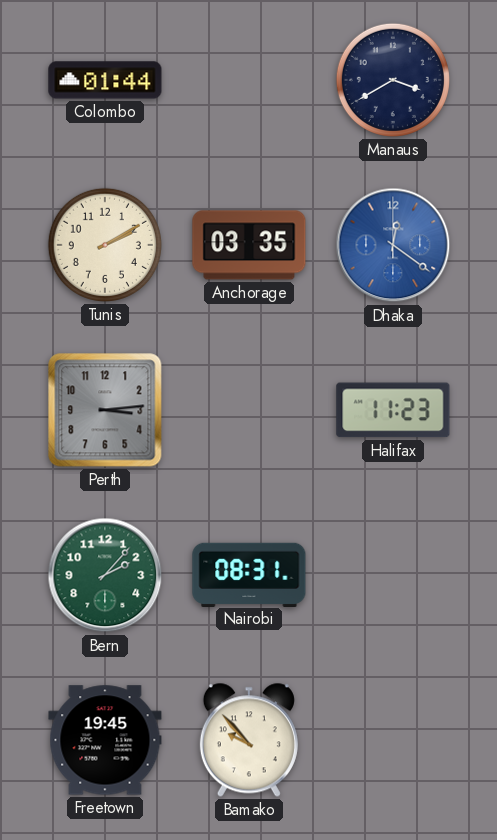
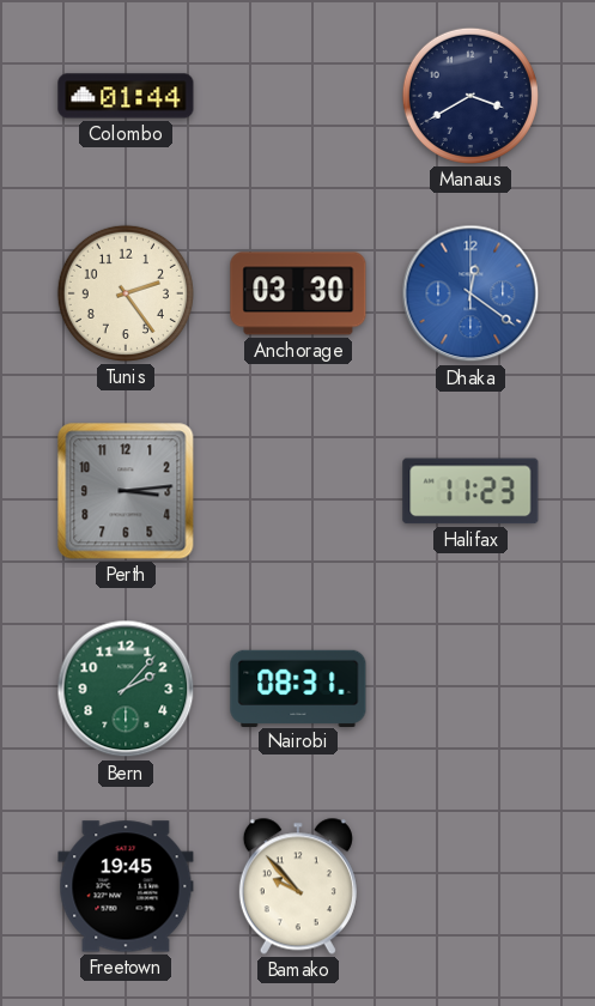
Tunis: 2:10 -> 2:24
Anchorage: 03:35 -> 03:30
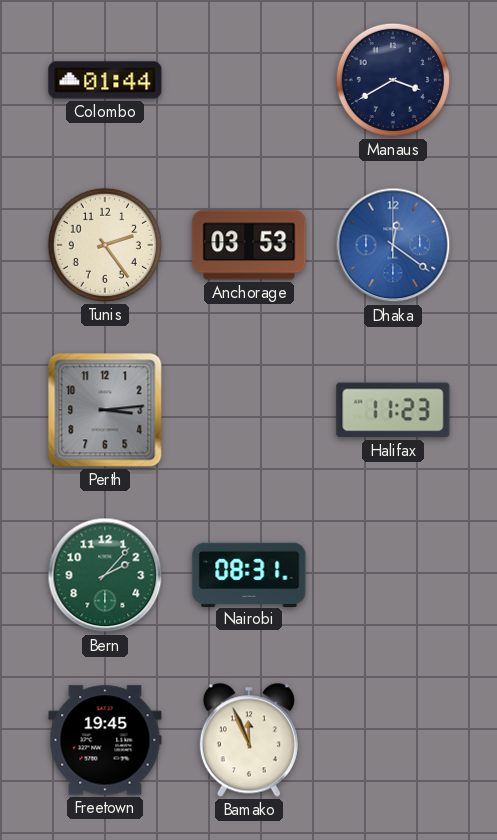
Anchorage: 03:30 -> 03:53
Bamako: 9:53 -> 11:56
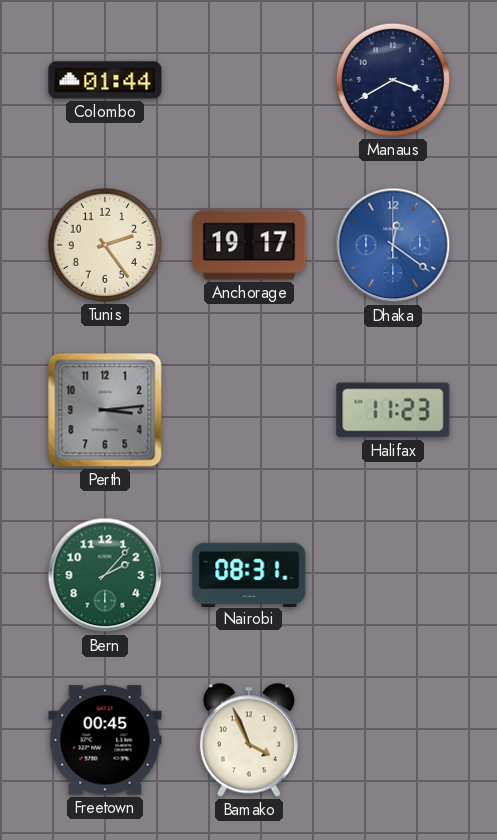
Anchorage: 03:53 -> 19:17
Freetown: 19:45 -> 00:45
Bamako: 11:56 -> 3:56
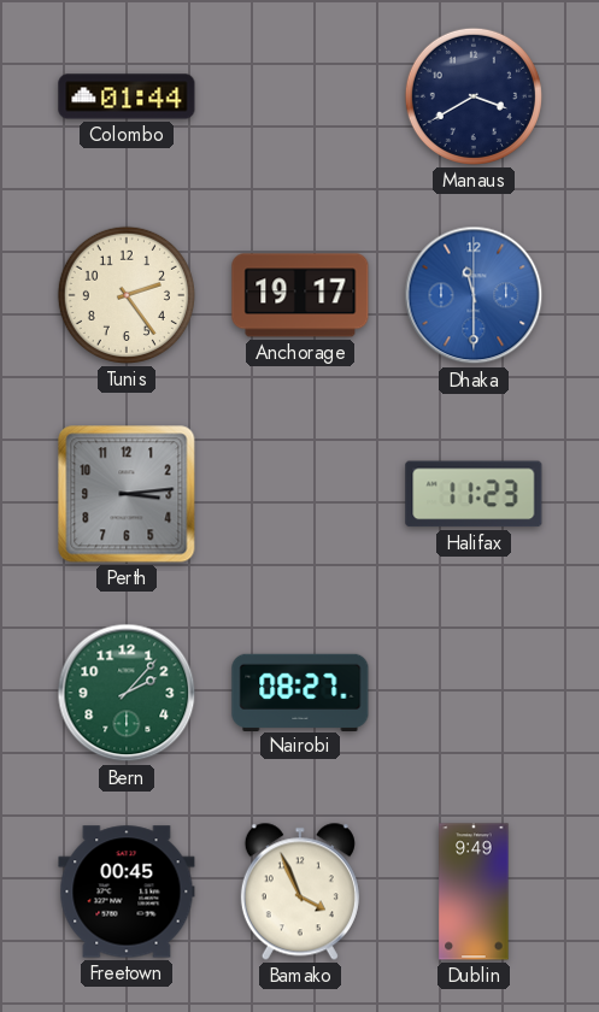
Dhaka: 12:21 -> 11:30
Nairobi: 08:31 -> 08:27
Dublin: none -> 9:49
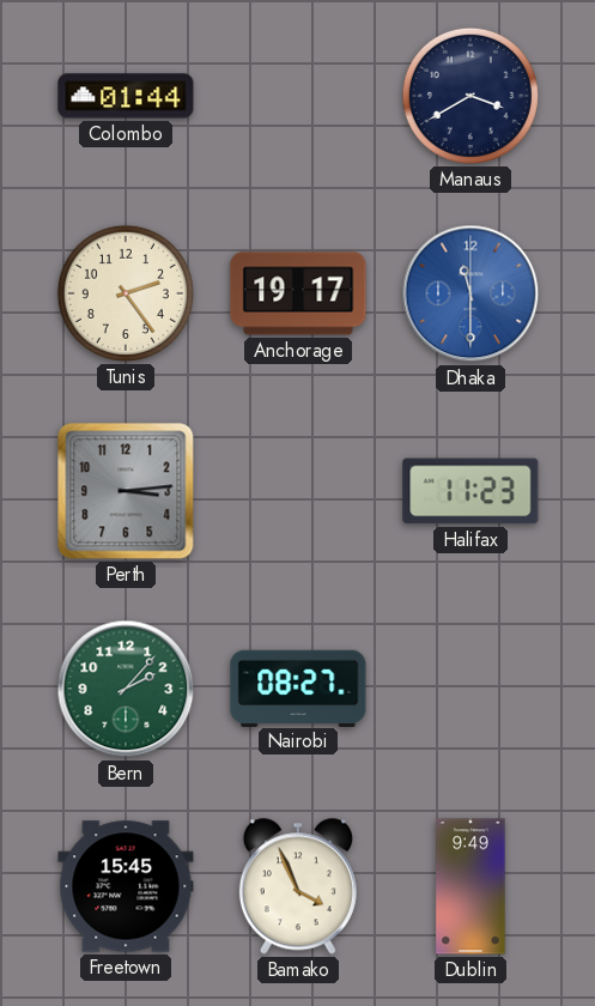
Freetown: 00:45 -> 15:45
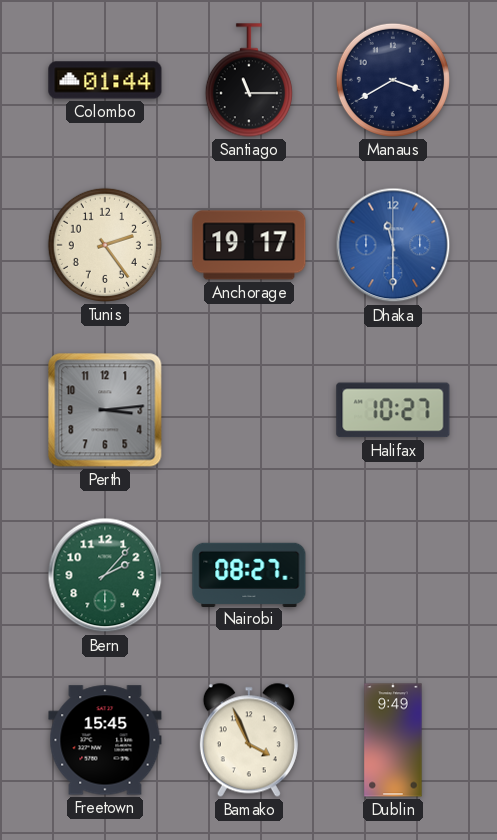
Santiago: none -> 11:15
Halifax: 11:23 -> 10:27
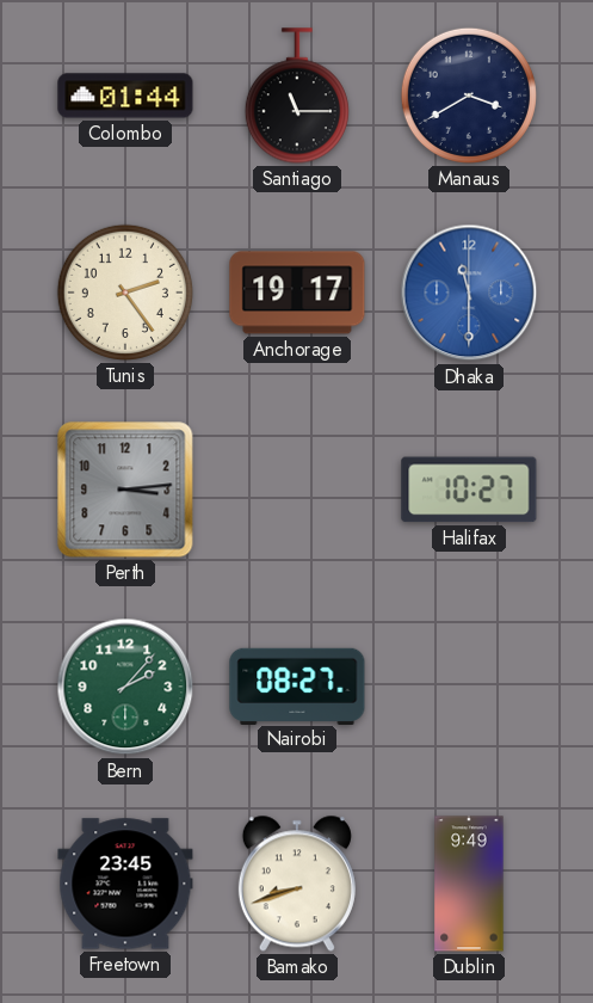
Freetown: 15:45 -> 23:45
Bamako: 3:56 -> 8:42
